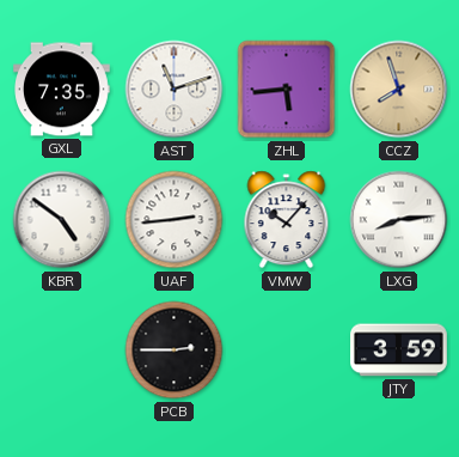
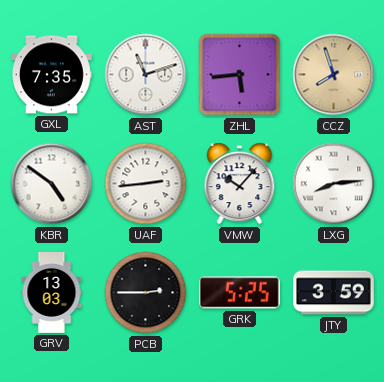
GRV: none -> 13:03
GRK: none -> 5:25
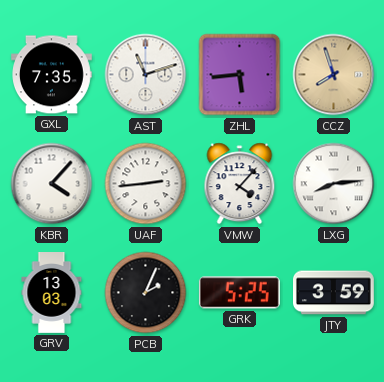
KBR: 4:51 -> 4:07
VMW: 10:07 -> 4:07
PCB: 2:45 -> 2:04
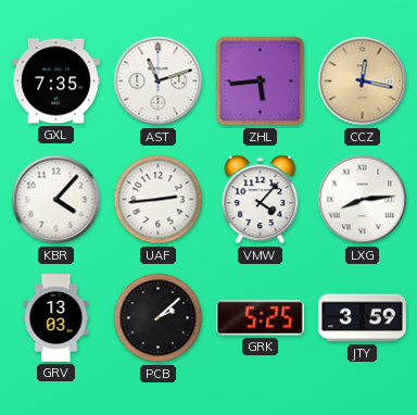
CCZ: 7:57 -> 12:17
PCB: 2:04 -> 2:08
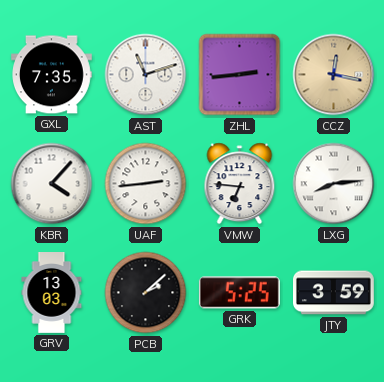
ZHL: 5:44 -> 2:44
VMW: 4:07 -> 6:46
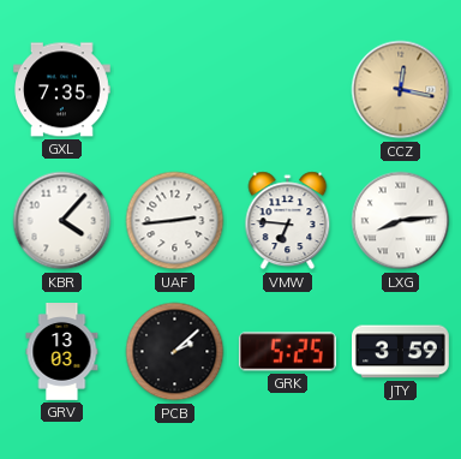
AST: 11:12 -> none
ZHL: 2:44 -> none
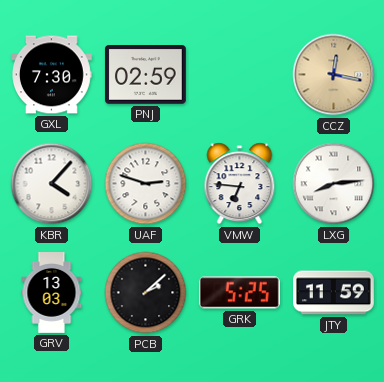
GXL: 7:35 -> 7:30
PNJ: none -> 02:59
UAF: 2:44 -> 2:48
JTY: 3:59 -> 11:59
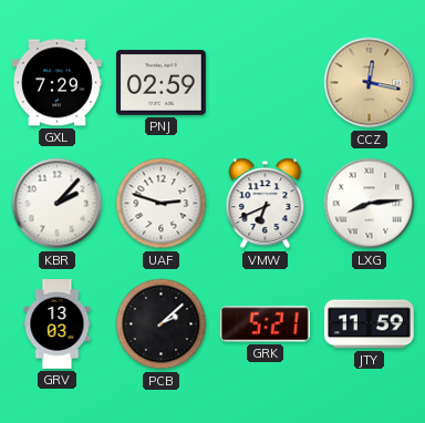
GXL: 7:30 -> 7:29
KBR: 4:07 -> 2:07
VMW: 6:46 -> 6:41
GRK: 5:25 -> 5:21
